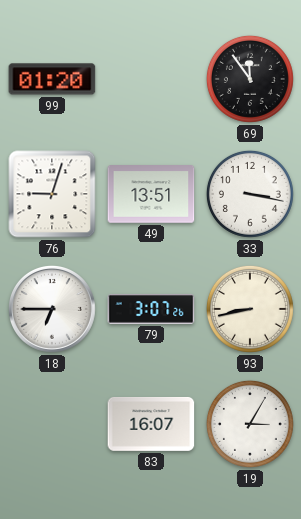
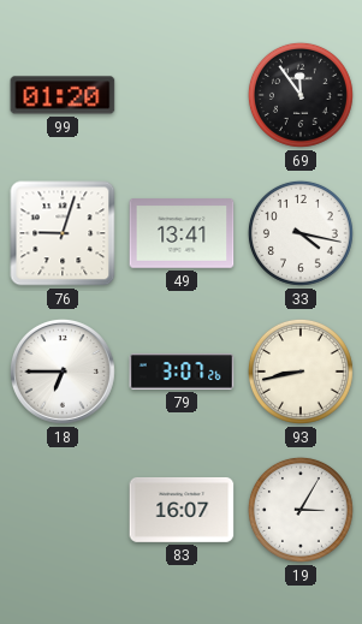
49: 13:51 -> 13:41
33: 3:17 -> 4:17
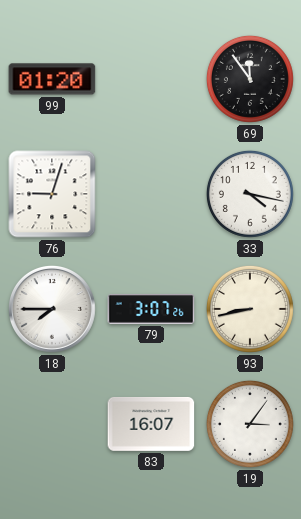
49: 13:41 -> none
18: 6:45 -> 7:45
19: 3:05 -> 3:06
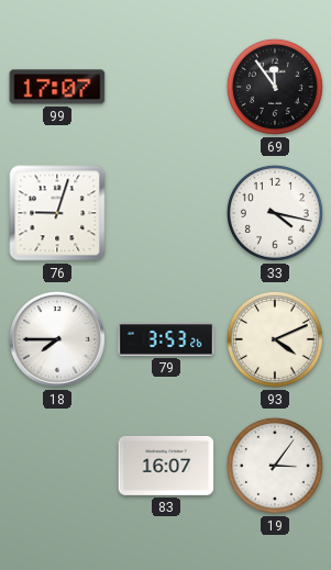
99: 01:20 -> 17:07
79: 3:07 -> 3:53
93: 8:43 -> 4:11
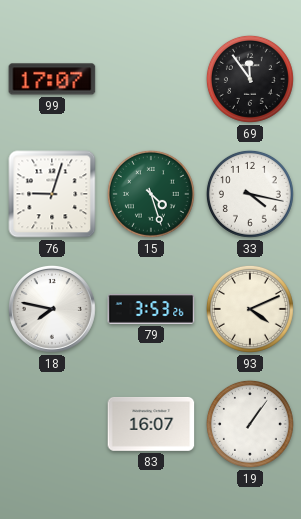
15: none -> 4:27
18: 7:45 -> 7:47
19: 3:06 -> 1:06
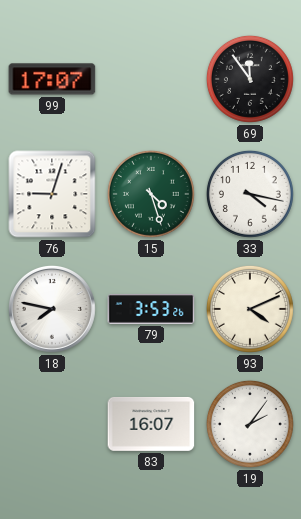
19: 1:06 -> 2:06
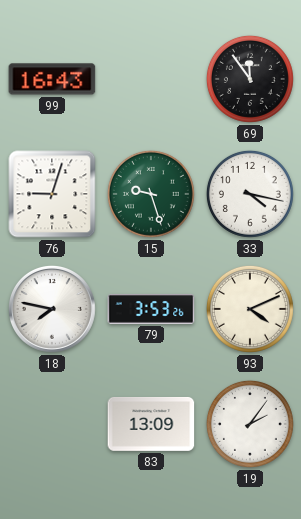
99: 17:07 -> 16:43
15: 4:27 -> 9:27
83: 16:07 -> 13:09
